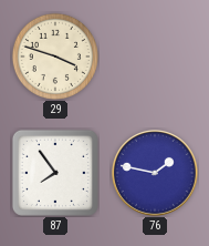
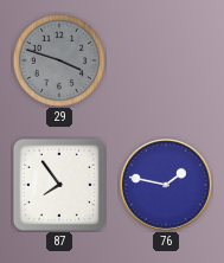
29 dial: cream -> grey
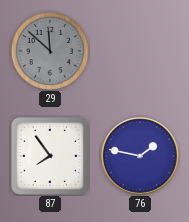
29: 3:48 -> 11:52
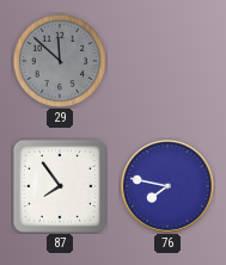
76: 1:47 -> 7:47
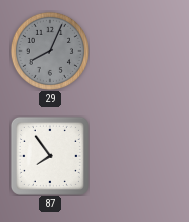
29: 11:52 -> 8:04
76: 7:47 -> none
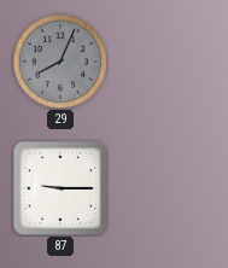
87: 7:54 -> 9:15
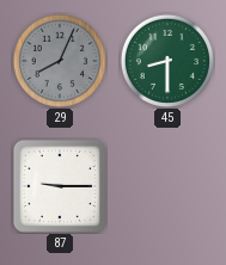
45: none -> 8:30
